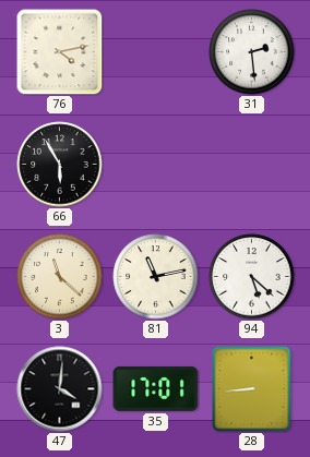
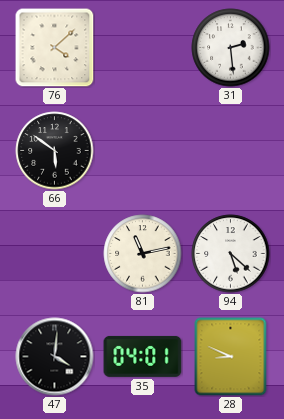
76: 4:13 -> 4:08
66: 5:55 -> 5:51
3: 11:22 -> none
35: 17:01 -> 04:01
28: 8:44 -> 8:49
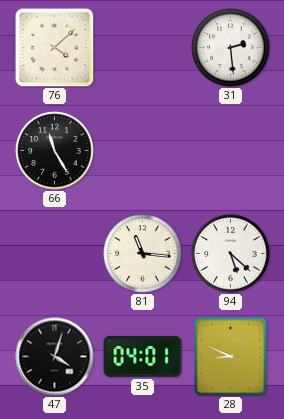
66: 5:51 -> 11:25
81: 11:13 -> 11:16
47: 4:01 -> 4:03
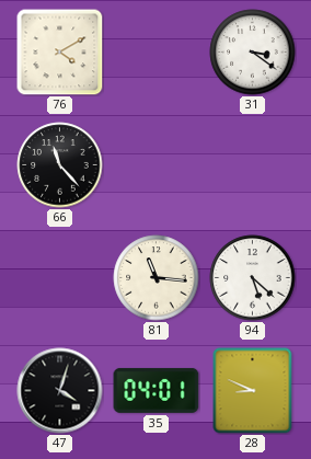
76: 4:08 -> 4:10
31: 2:29 -> 3:21
66: 11:25 -> 11:23
